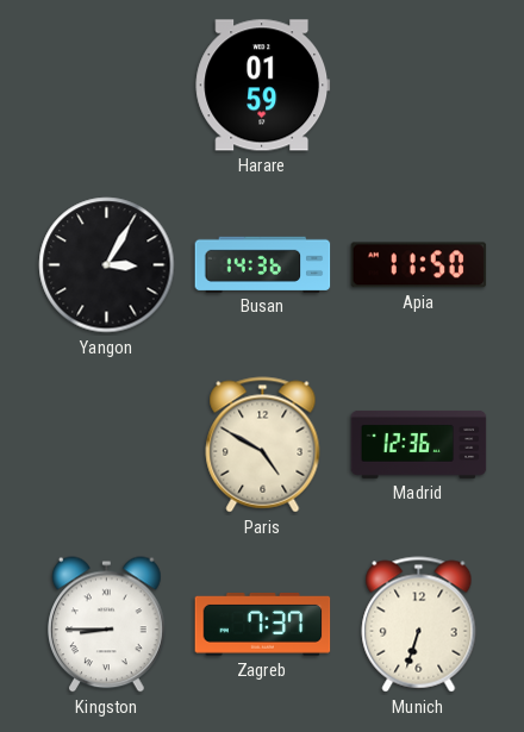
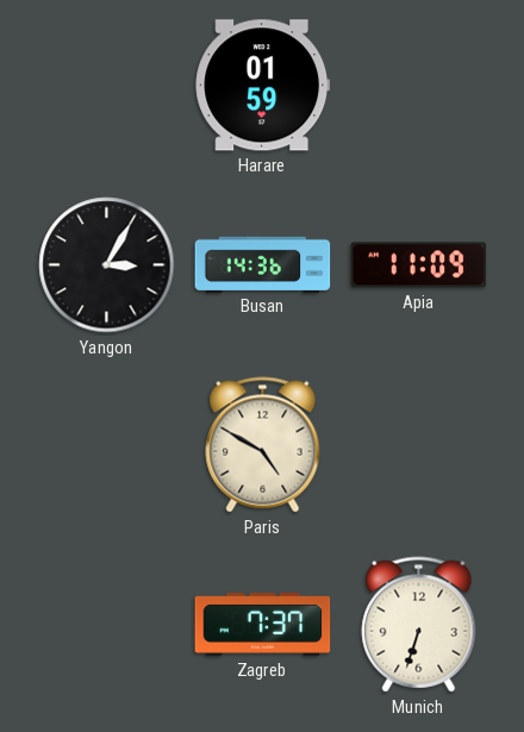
Apia: 11:50 -> 11:09
Madrid: 12:36 -> none
Kingston: 8:45 -> none
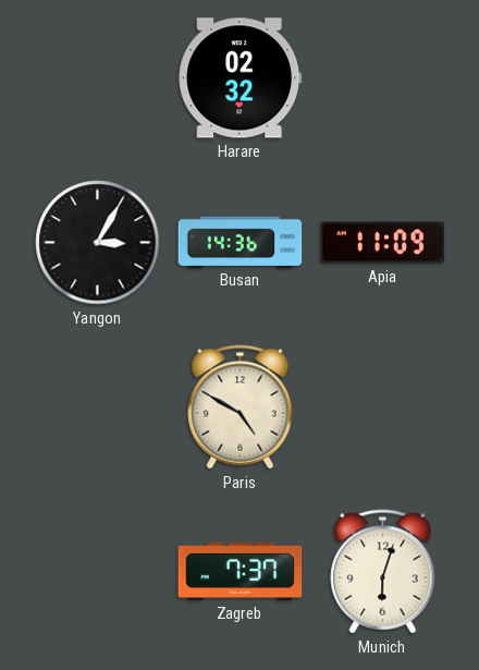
Harare: 01:59 -> 02:32
Munich: 6:33 -> 6:03
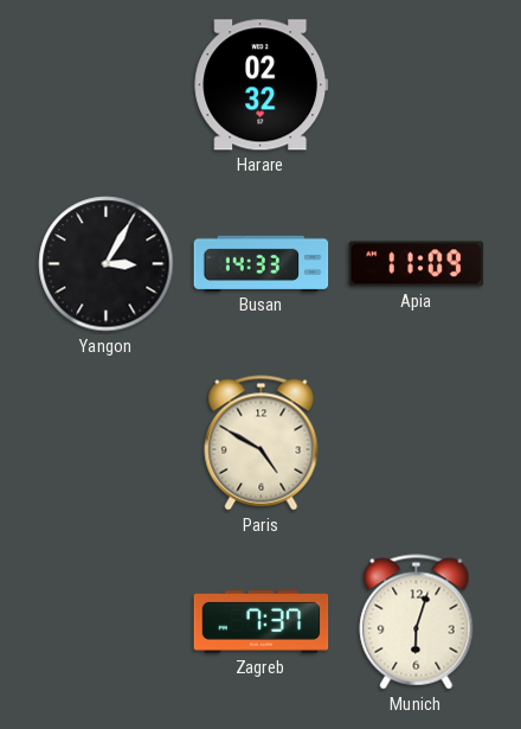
Busan: 14:36 -> 14:33
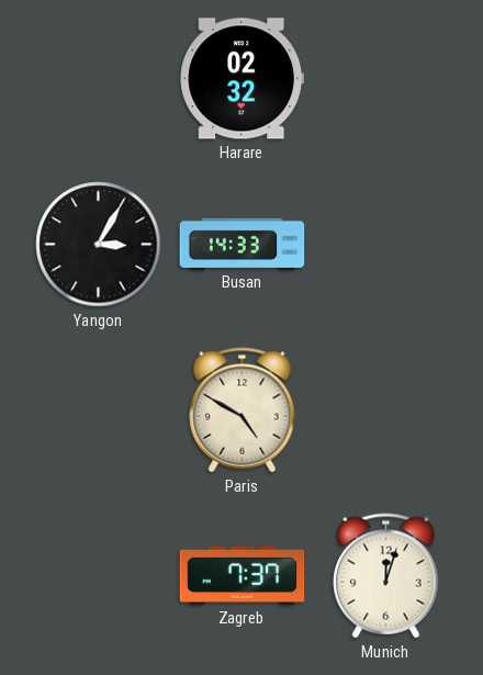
Apia: 11:09 -> none
Munich: 6:03 -> 12:03
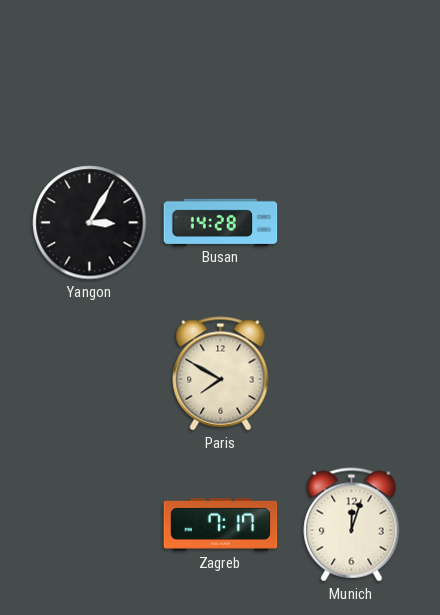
Harare: 02:32 -> none
Busan: 14:33 -> 14:28
Paris: 4:50 -> 7:50
Zagreb: 7:37 -> 7:17
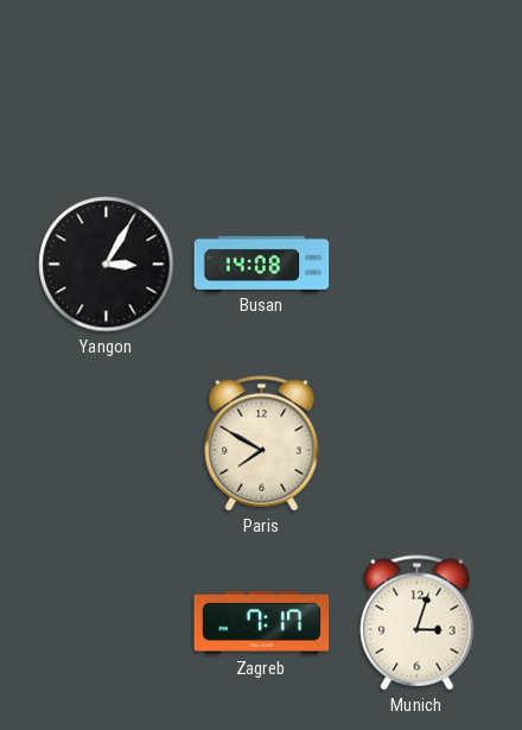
Busan: 14:28 -> 14:08
Munich: 12:03 -> 3:03
